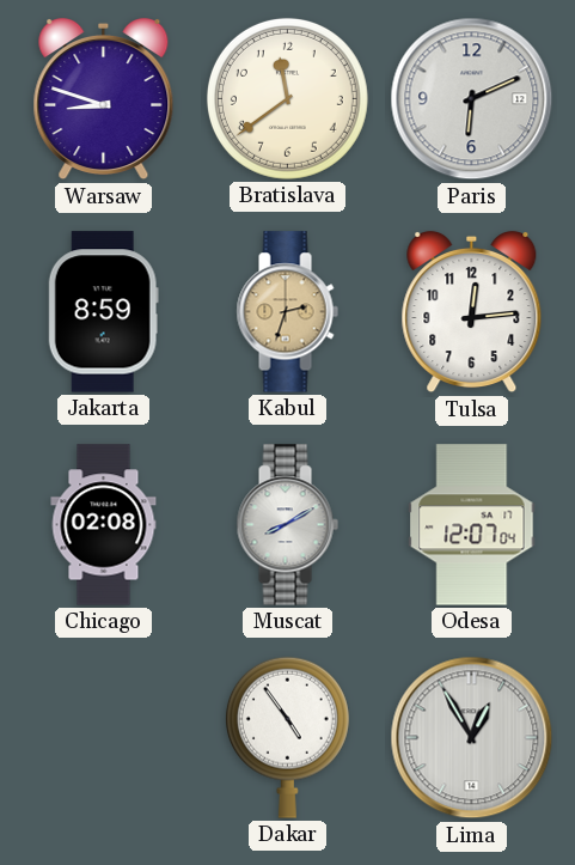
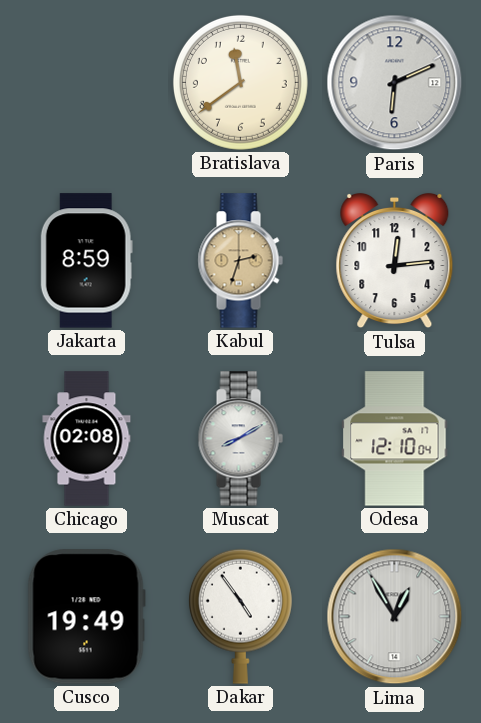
Warsaw: 8:48 -> none
Odesa: 12:07 -> 12:10
Cusco: none -> 19:49
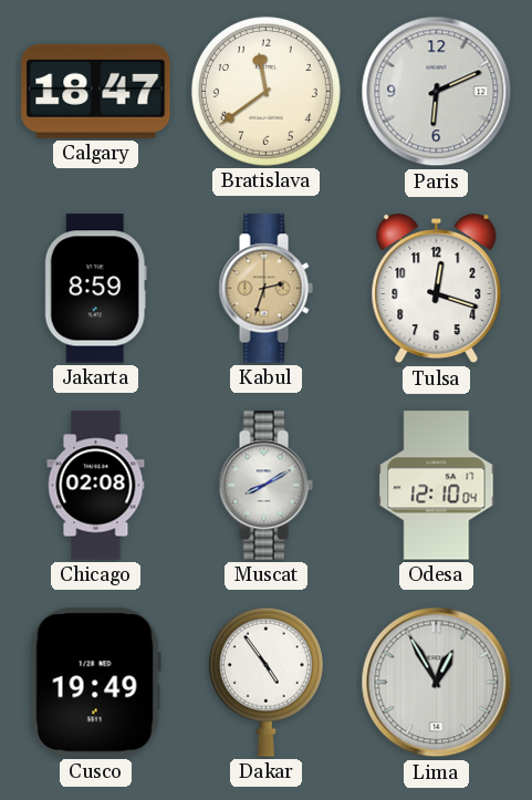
Calgary: none -> 18:47
Tulsa: 12:14 -> 12:18
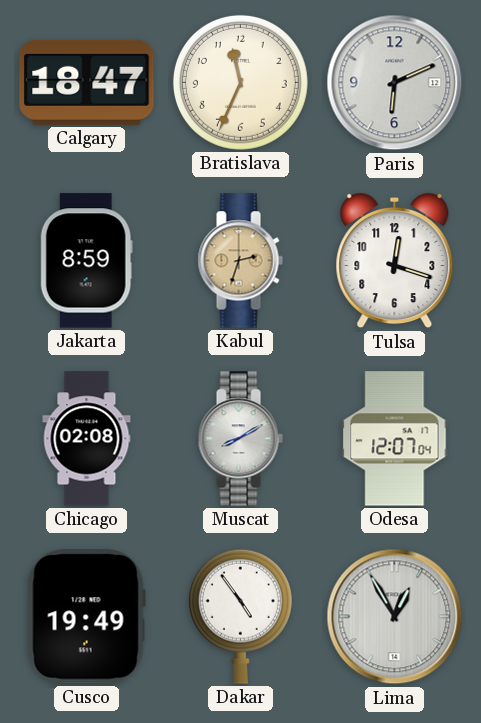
Bratislava: 11:39 -> 11:34
Odesa: 12:10 -> 12:07
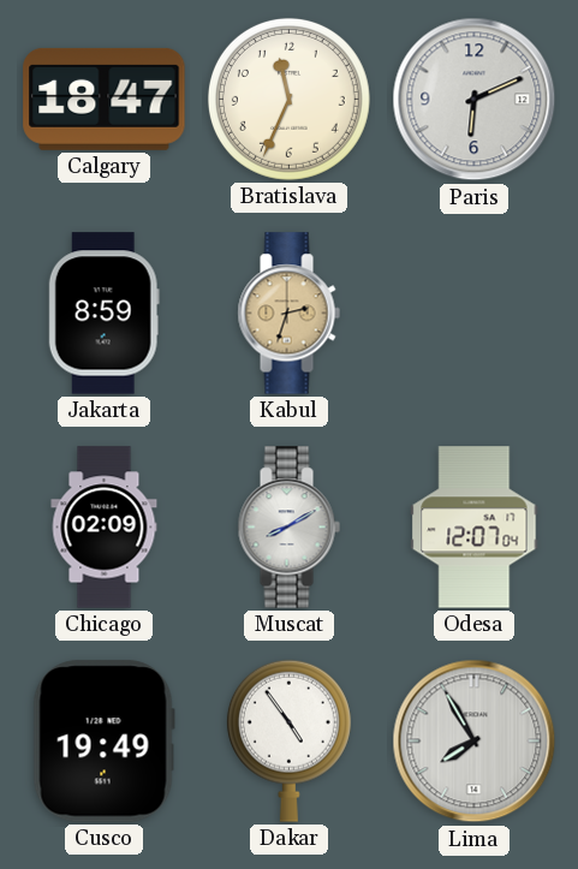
Tulsa: 12:18 -> none
Chicago: 02:08 -> 02:09
Lima: 12:55 -> 7:55
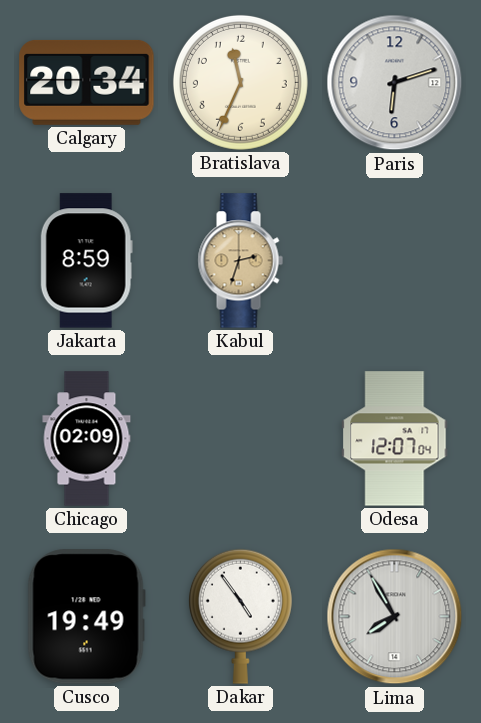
Calgary: 18:47 -> 20:34
Paris: 6:11 -> 6:12
Muscat: 8:10 -> none
